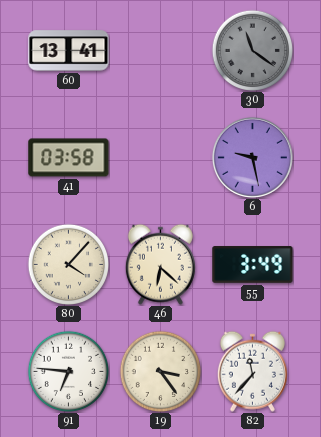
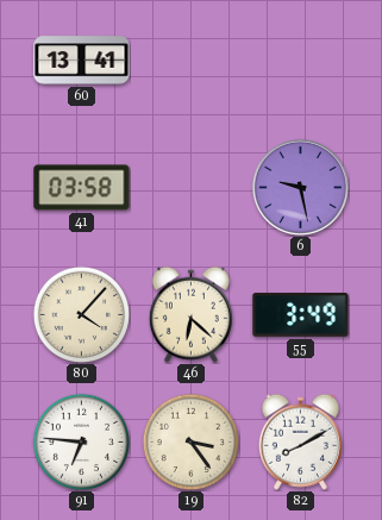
30: 11:21 -> none
82: 11:37 -> 8:10
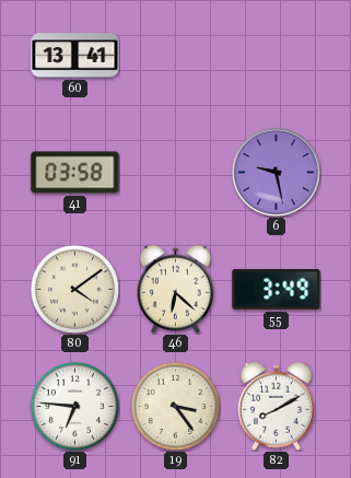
80: 4:07 -> 4:09
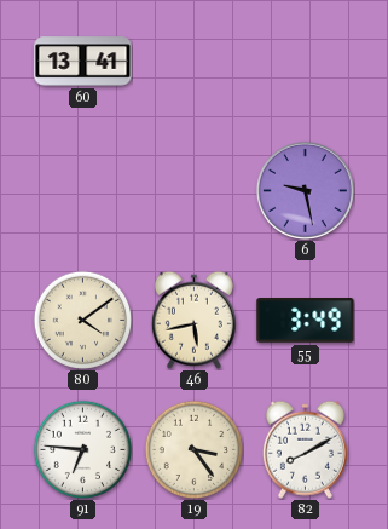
41: 03:58 -> none
46: 6:22 -> 5:43
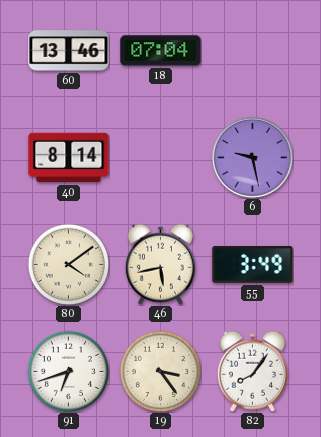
60: 13:41 -> 13:46
18: none -> 07:04
40: none -> 8:14
91: 6:46 -> 6:42
82: 8:10 -> 8:06
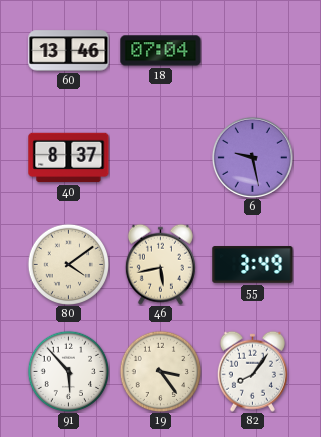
40: 8:14 -> 8:37
91: 6:42 -> 5:53
